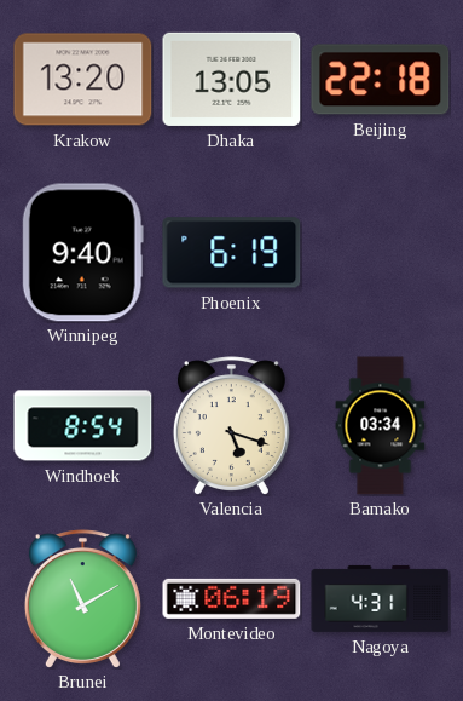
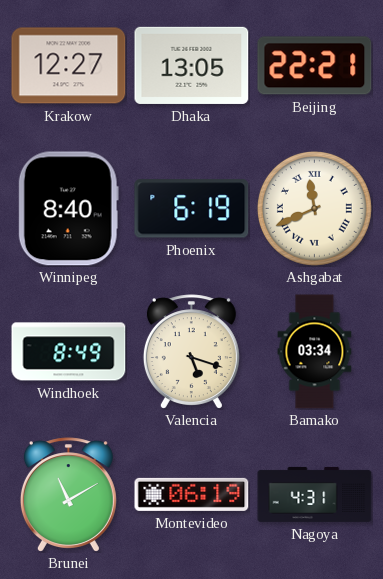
Krakow: 13:20 -> 12:27
Beijing: 22:18 -> 22:21
Winnipeg: 9:40 -> 8:40
Ashgabat: none -> 11:41
Windhoek: 8:54 -> 8:49
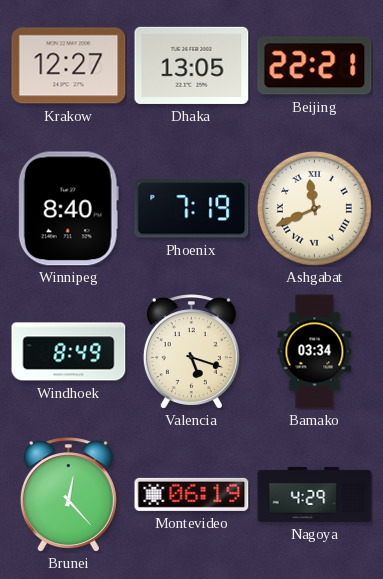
Phoenix: 6:19 -> 7:19
Brunei: 11:10 -> 12:23
Nagoya: 4:31 -> 4:29
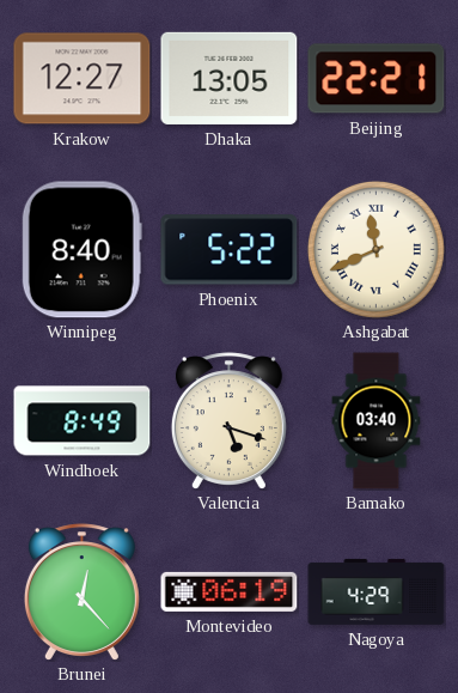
Phoenix: 7:19 -> 5:22
Bamako: 03:34 -> 03:40
